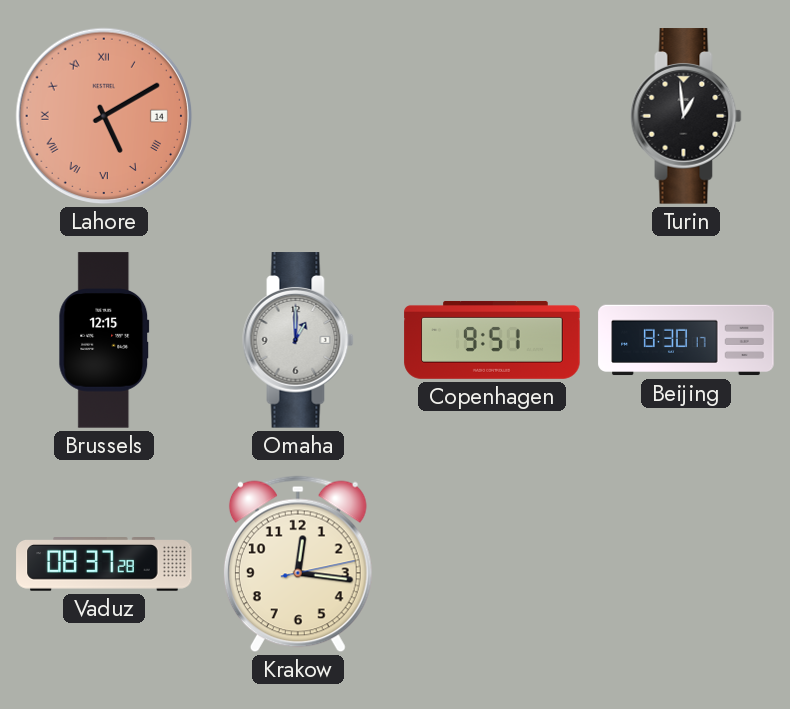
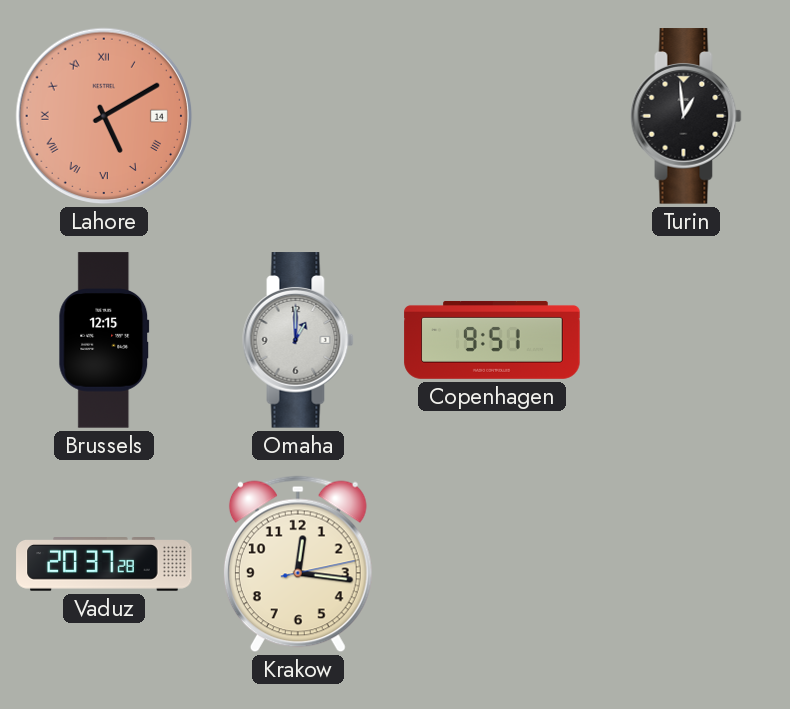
Beijing: 8:30 -> none
Vaduz: 08:37 -> 20:37
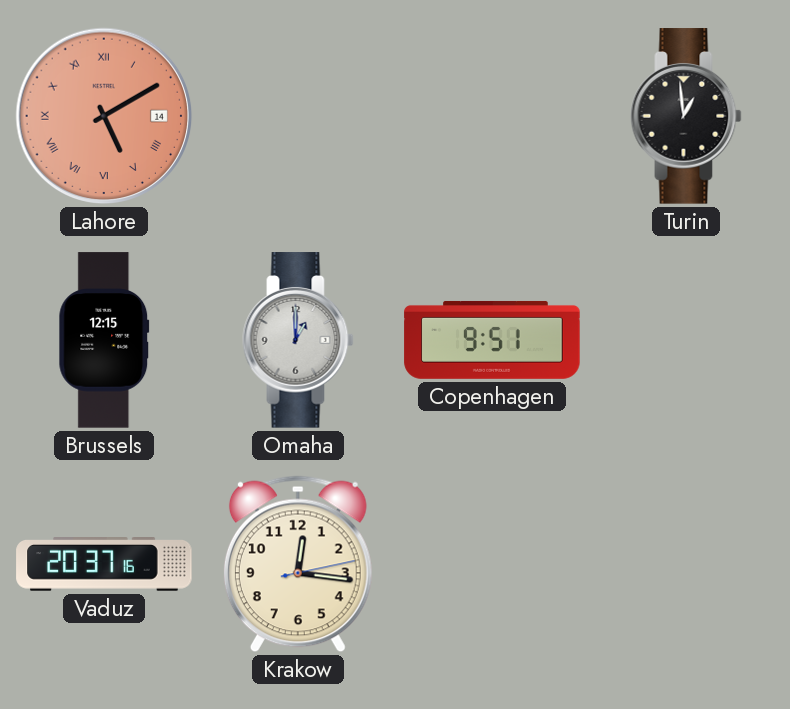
Vaduz: 20:37:28 -> 20:37:16
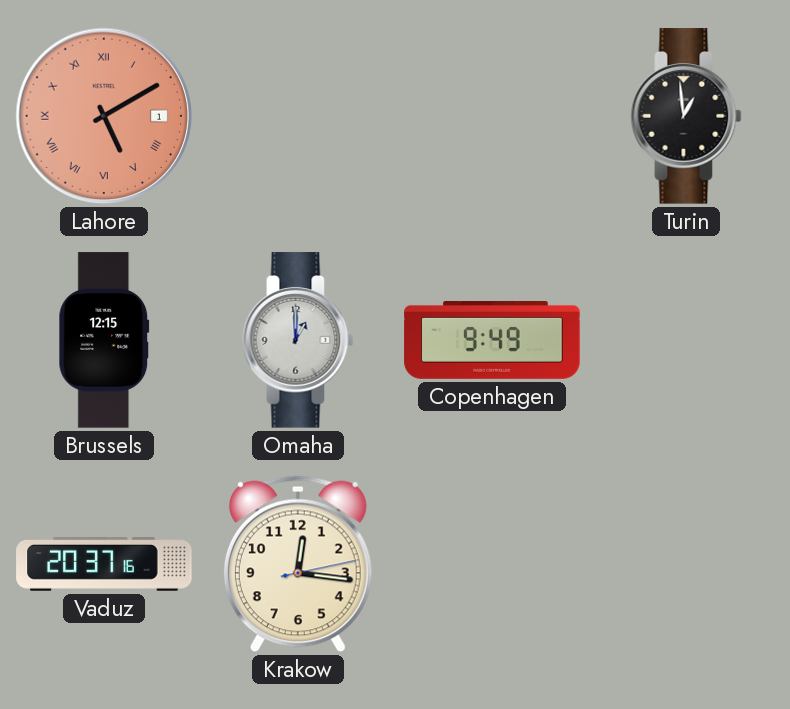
Lahore date: 14 -> 1
Copenhagen: 9:51 -> 9:49
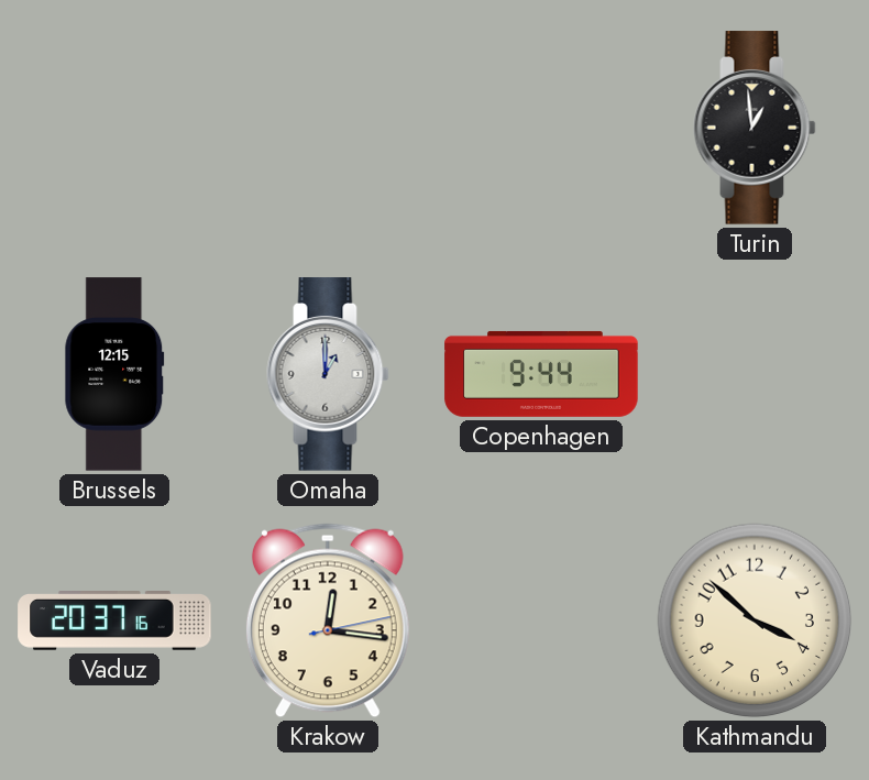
Lahore: 5:10 -> none
Copenhagen: 9:49 -> 9:44
Kathmandu: none -> 3:52
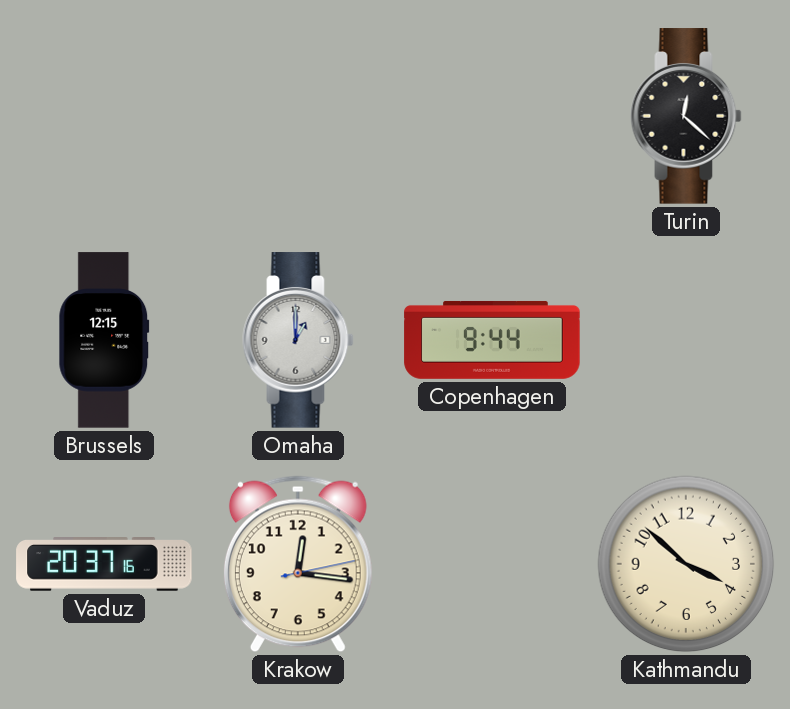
Turin: 12:59 -> 12:22
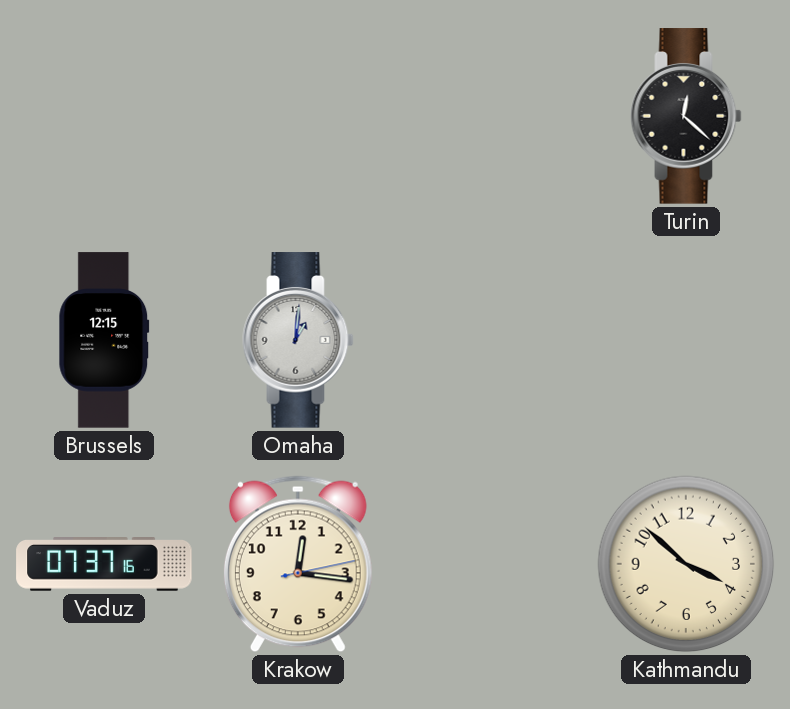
Omaha: 1:00 -> 1:01
Copenhagen: 9:44 -> none
Vaduz: 20:37 -> 07:37
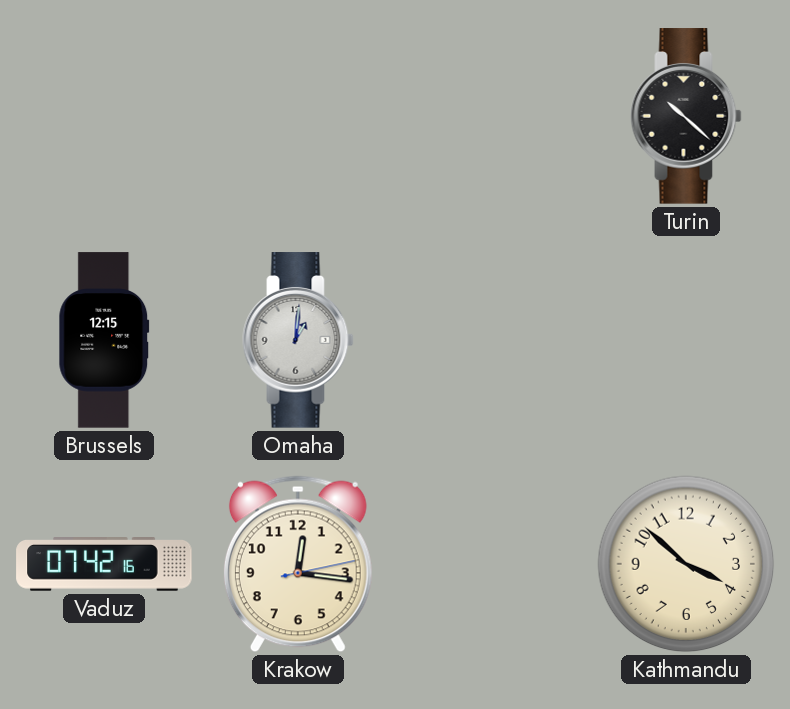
Turin: 12:22 -> 10:22
Vaduz: 07:37 -> 07:42
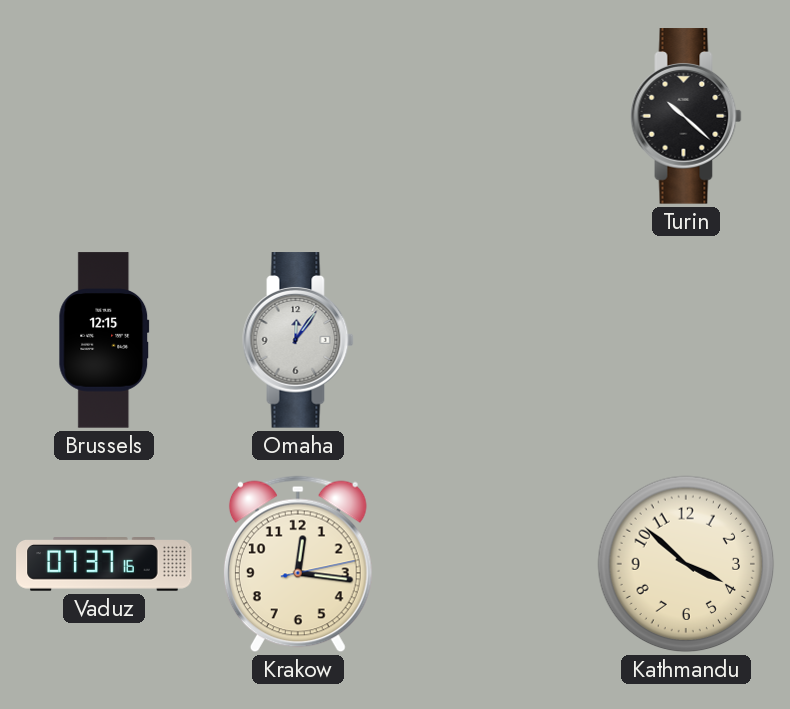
Omaha: 1:01 -> 12:06
Vaduz: 07:42 -> 07:37
